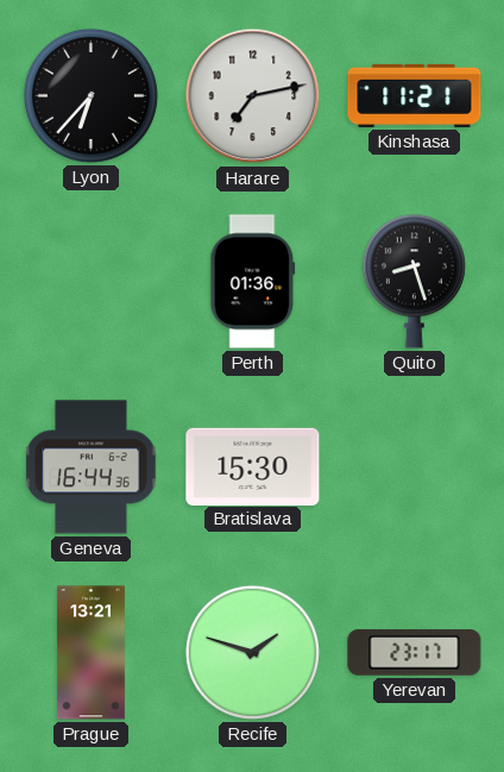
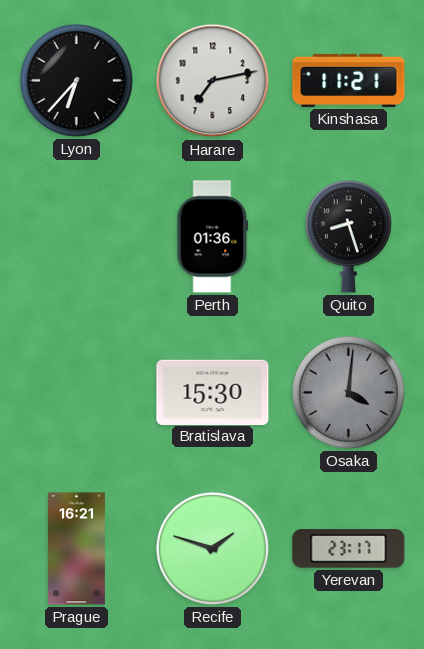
Geneva: 16:44 -> none
Osaka: none -> 4:01
Prague: 13:21 -> 16:21
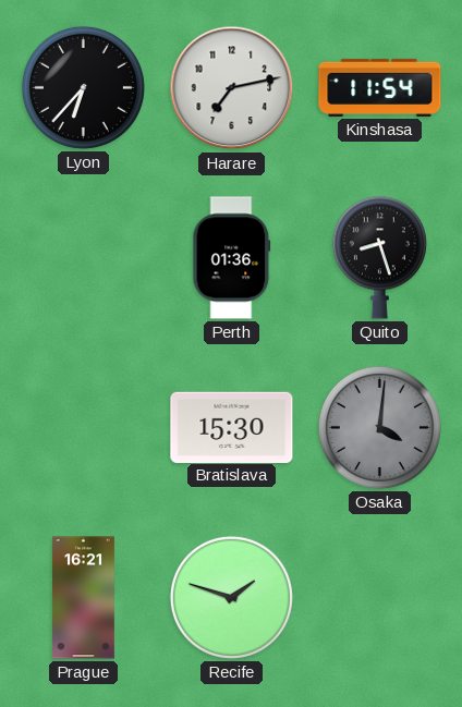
Kinshasa: 11:21 -> 11:54
Yerevan: 23:17 -> none
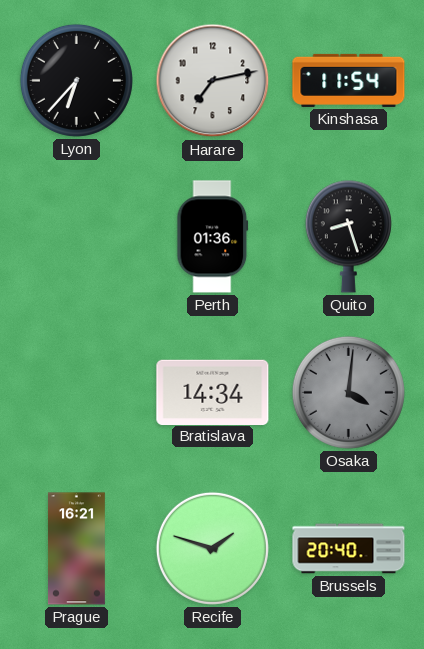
Bratislava: 15:30 -> 14:34
Brussels: none -> 20:40
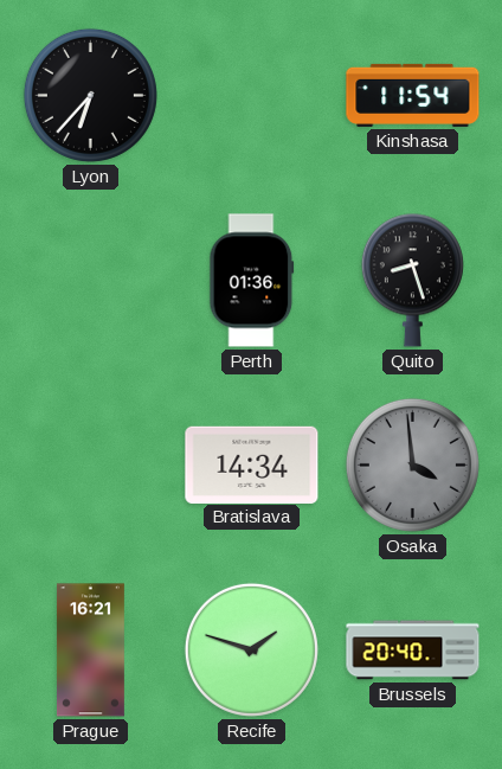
Harare: 7:13 -> none
Osaka: 4:01 -> 3:59
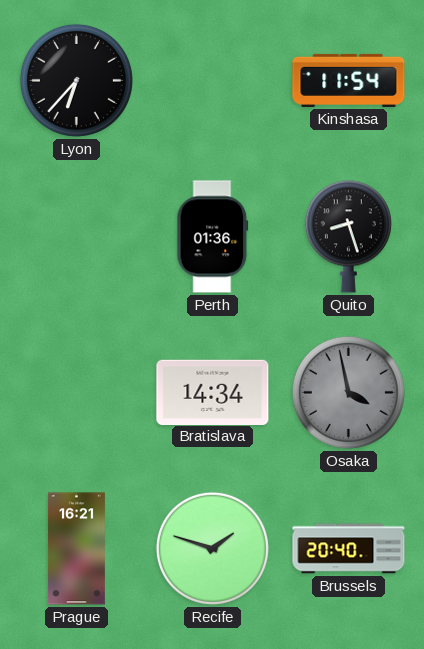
Osaka: 3:59 -> 3:58
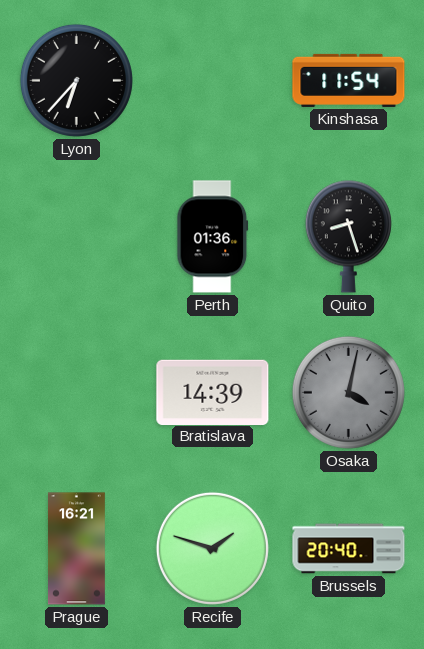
Bratislava: 14:34 -> 14:39
Osaka: 3:58 -> 4:02
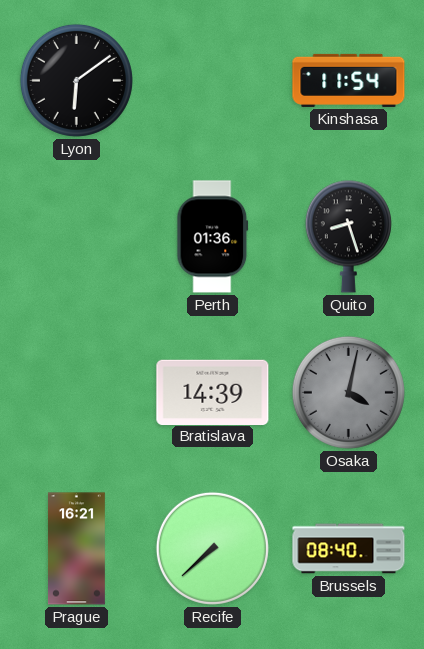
Lyon: 6:37 -> 6:09
Recife: 1:48 -> 7:38
Brussels: 20:40 -> 08:40
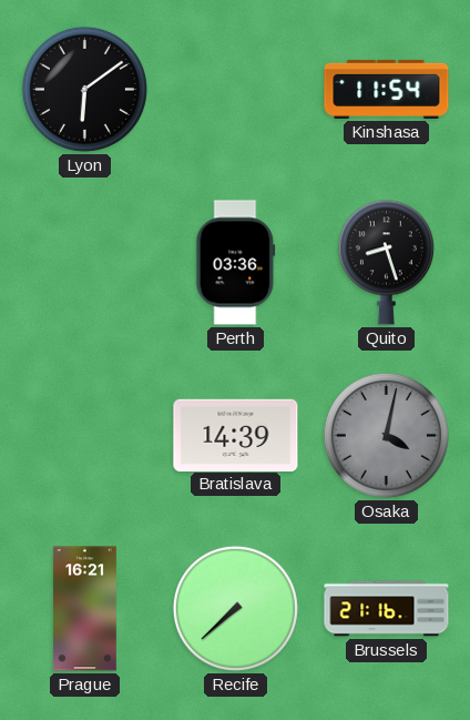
Perth: 01:36 -> 03:36
Brussels: 08:40 -> 21:16
